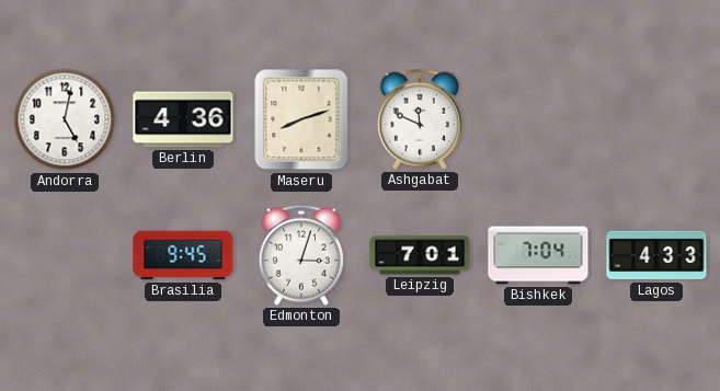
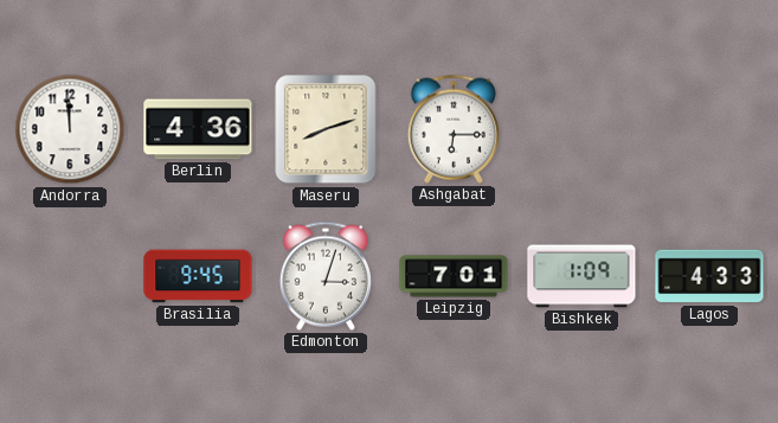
Andorra: 5:02 -> 11:59
Ashgabat: 11:49 -> 6:15
Bishkek: 7:04 -> 1:09
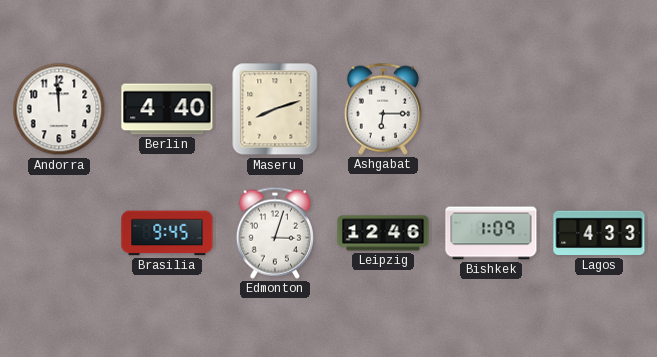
Berlin: 4:36 -> 4:40
Leipzig: 7:01 -> 12:46
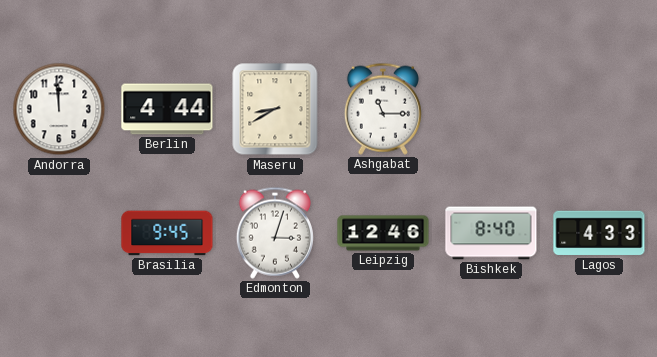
Berlin: 4:40 -> 4:44
Maseru: 8:12 -> 8:40
Ashgabat: 6:15 -> 11:15
Bishkek: 1:09 -> 8:40
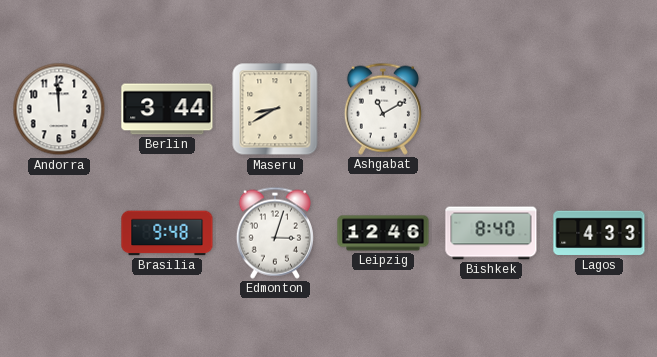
Berlin: 4:44 -> 3:44
Ashgabat: 11:15 -> 11:10
Brasilia: 9:45 -> 9:48
